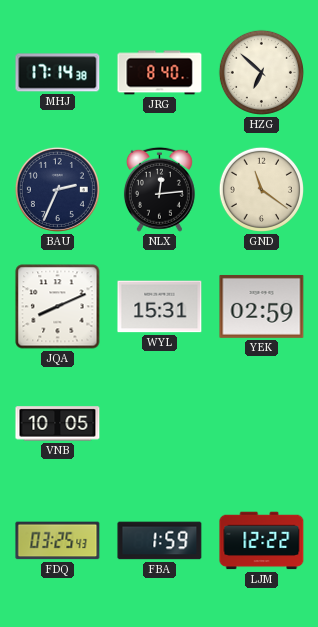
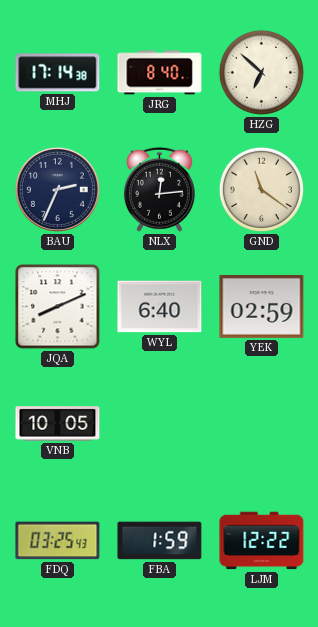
WYL: 15:31 -> 6:40
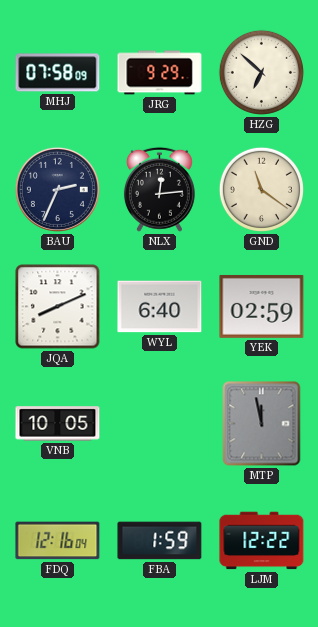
MHJ: 17:14 -> 07:58
JRG: 8:40 -> 9:29
MTP: none -> 11:58
FDQ: 03:25 -> 12:16
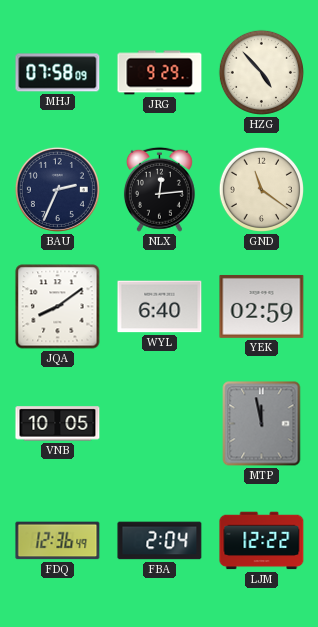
HZG: 6:52 -> 4:53
JQA: 8:11 -> 8:09
FDQ: 12:16 -> 12:36
FBA: 1:59 -> 2:04
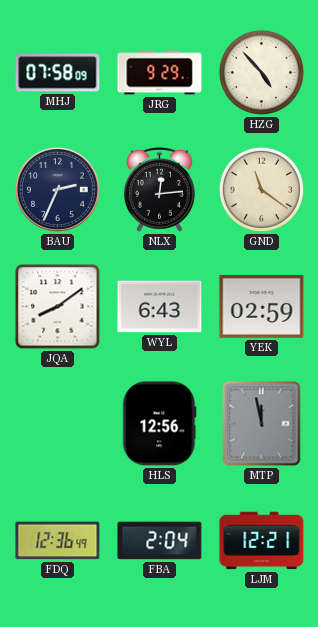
WYL: 6:40 -> 6:43
VNB: 10:05 -> none
HLS: none -> 12:56
LJM: 12:22 -> 12:21
